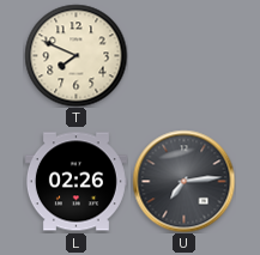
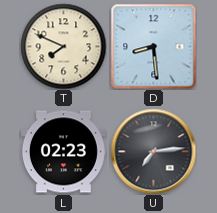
D: none -> 8:29
L: 02:26 -> 02:23
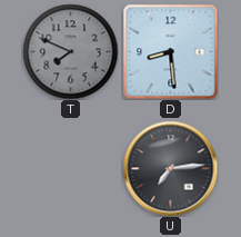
T dial: cream -> grey
L: 02:23 -> none
